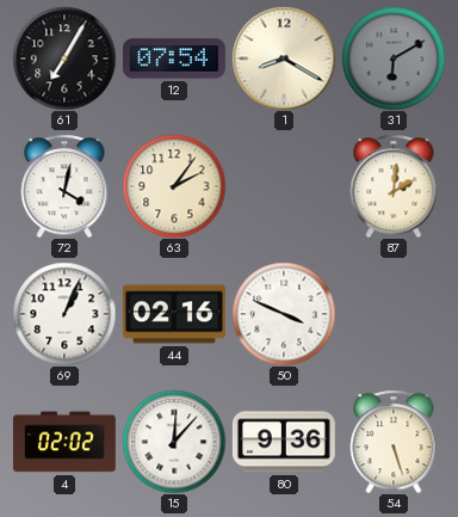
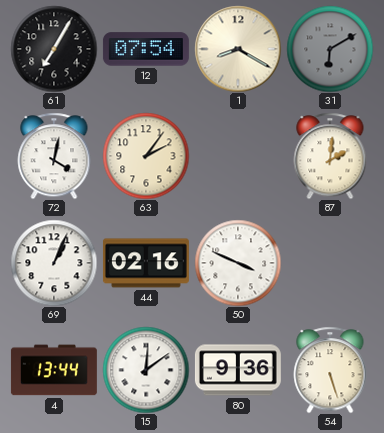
4: 02:02 -> 13:44
15: 12:07 -> 12:09
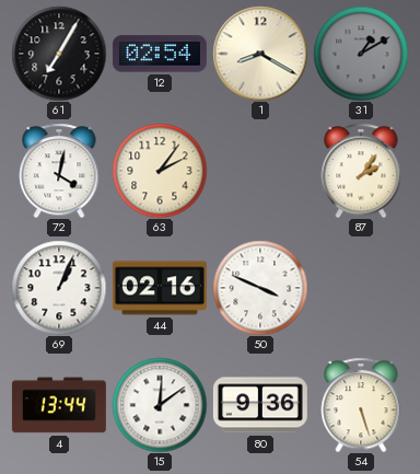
12: 07:54 -> 02:54
31: 6:10 -> 1:10
87: 2:01 -> 2:06
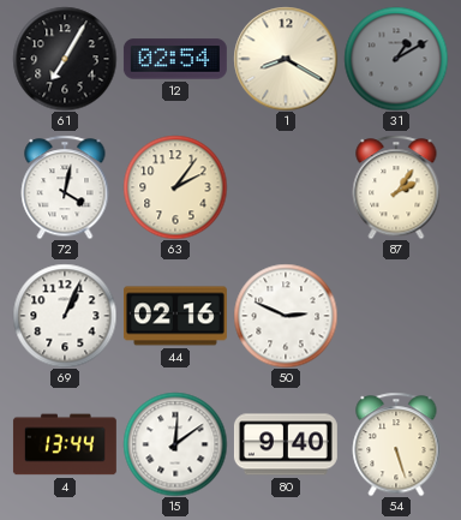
50: 3:49 -> 2:49
80: 9:36 -> 9:40
